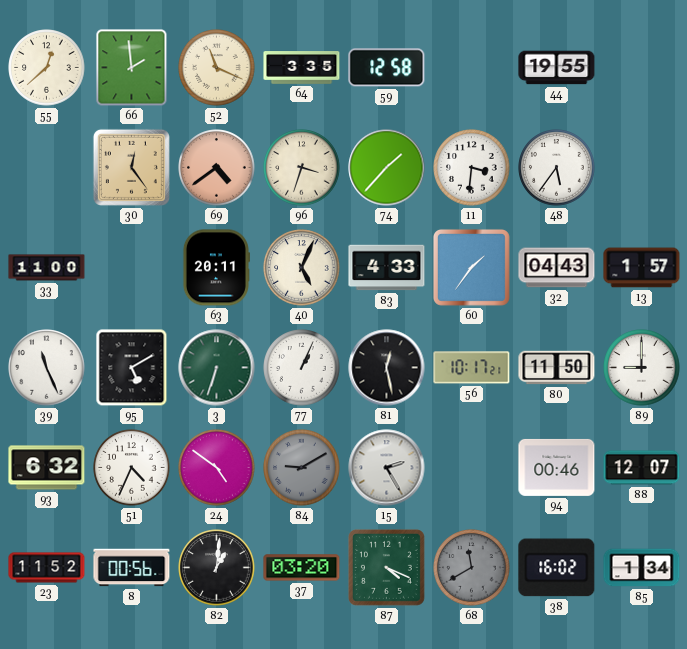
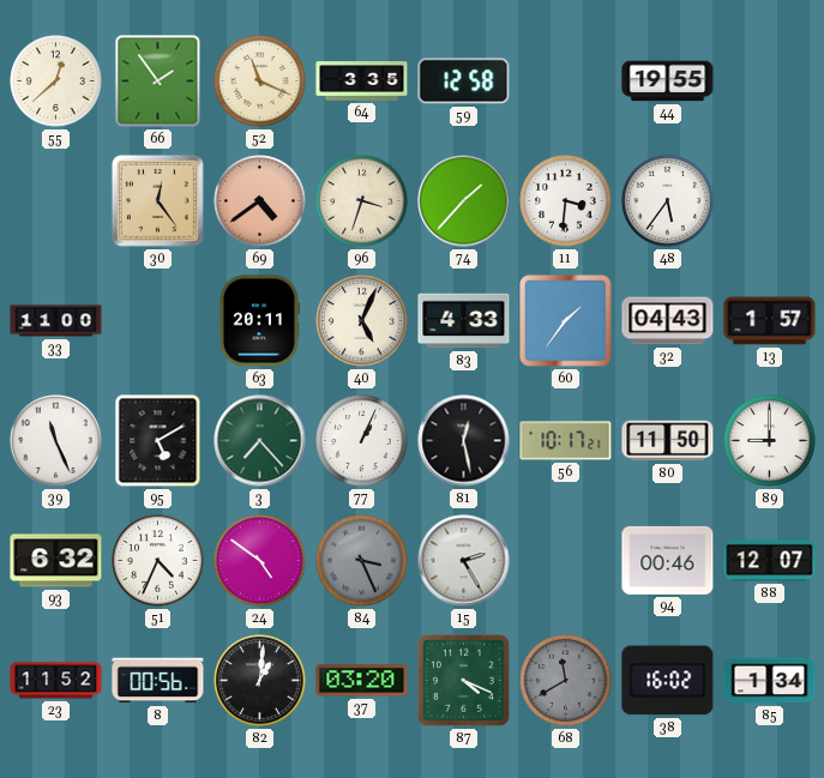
66: 1:59 -> 1:54
3: 6:33 -> 7:23
84: 9:10 -> 3:26
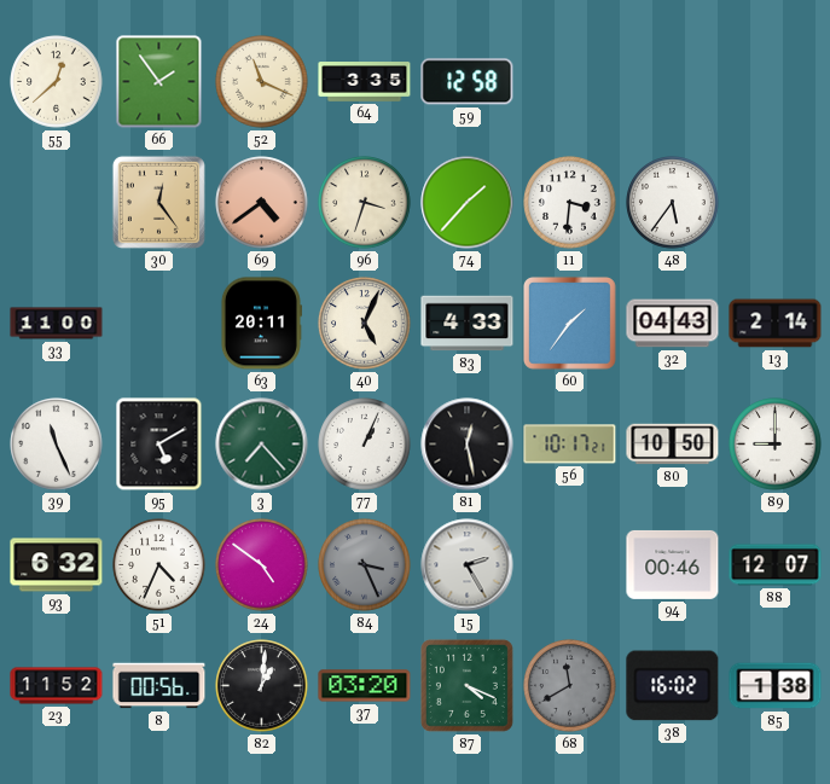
44: 19:55 -> none
13: 1:57 -> 2:14
80: 11:50 -> 10:50
85: 1:34 -> 1:38
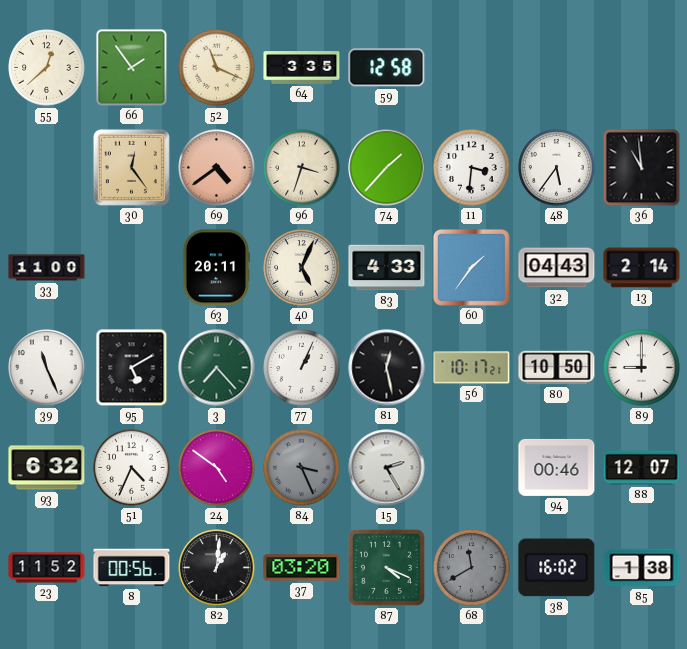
36: none -> 10:59
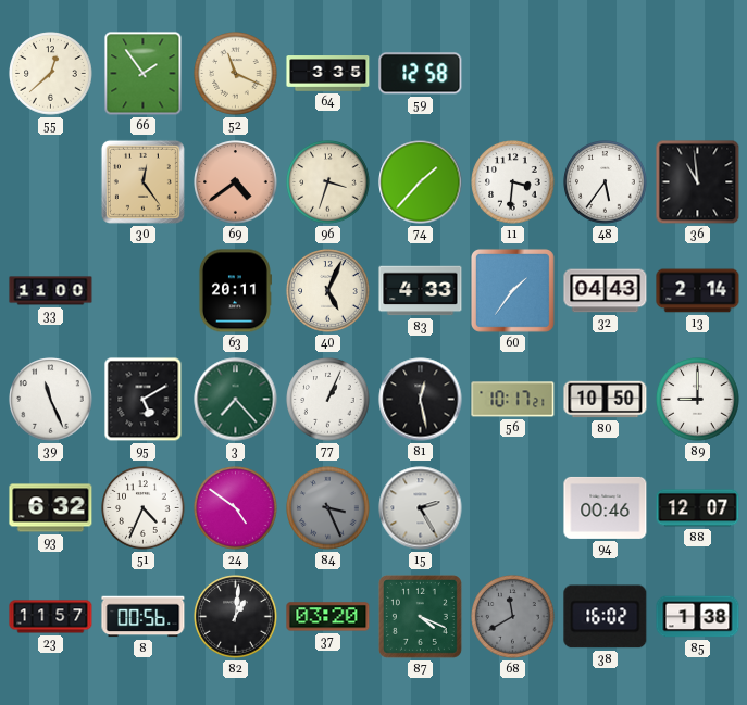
23: 11:52 -> 11:57
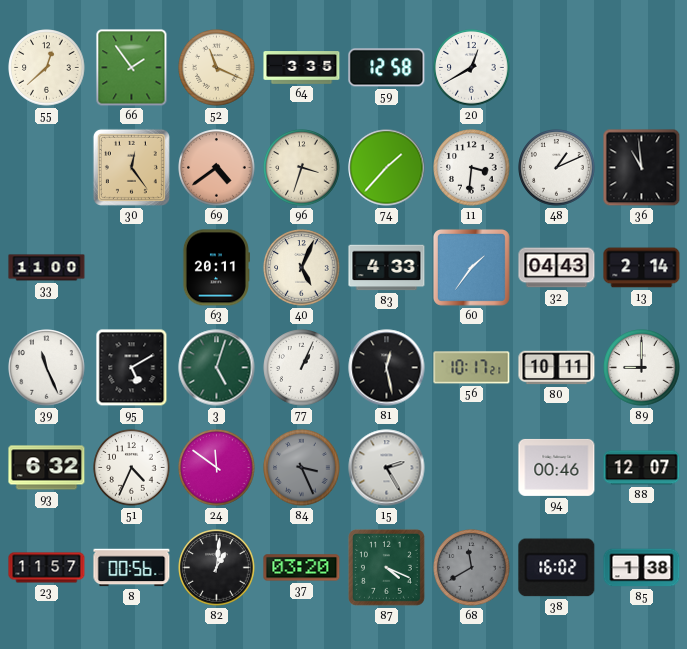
20: none -> 12:40
48: 5:36 -> 1:11
3: 7:23 -> 5:03
80: 10:50 -> 10:11
24: 4:51 -> 11:51
